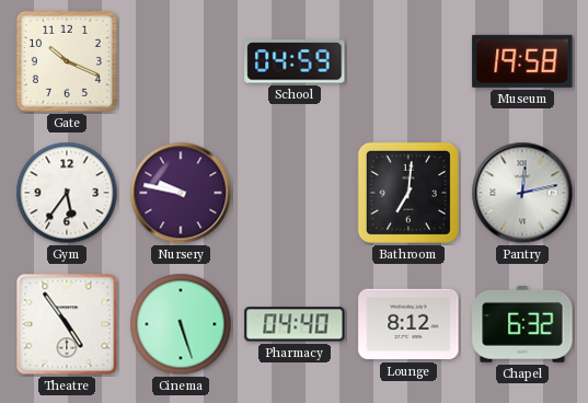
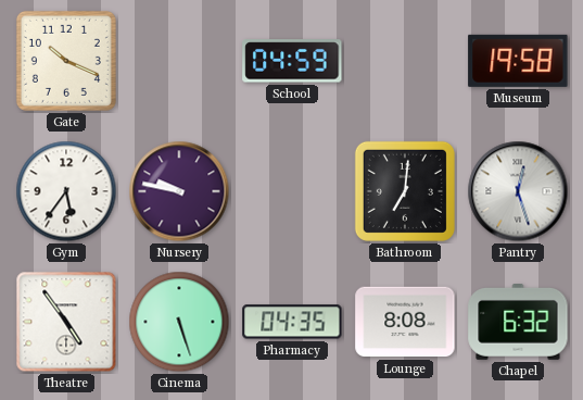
Pantry: 12:13 -> 12:27
Pharmacy: 04:40 -> 04:35
Lounge: 8:12 -> 8:08
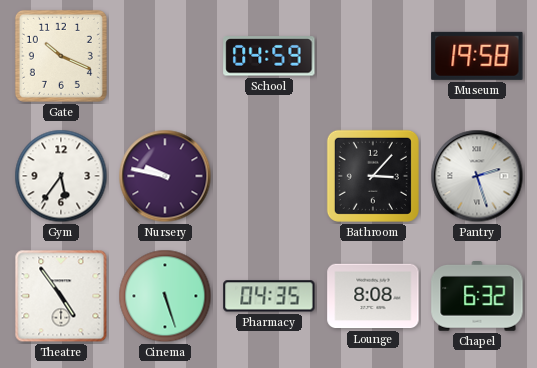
Bathroom: 7:01 -> 3:07
Pantry: 12:27 -> 2:27
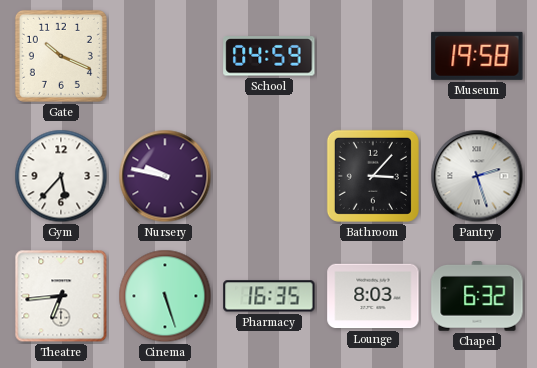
Gym: 5:36 -> 5:37
Theatre: 4:54 -> 6:44
Pharmacy: 04:35 -> 16:35
Lounge: 8:08 -> 8:03
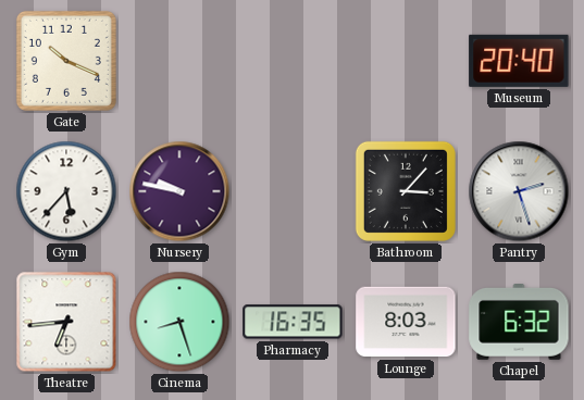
School: 04:59 -> none
Museum: 19:58 -> 20:40
Cinema: 5:27 -> 8:27
